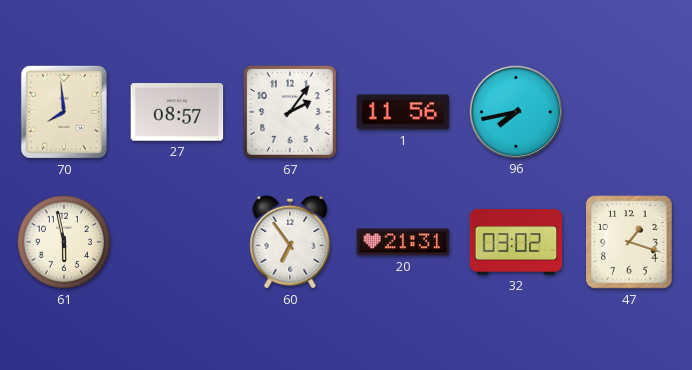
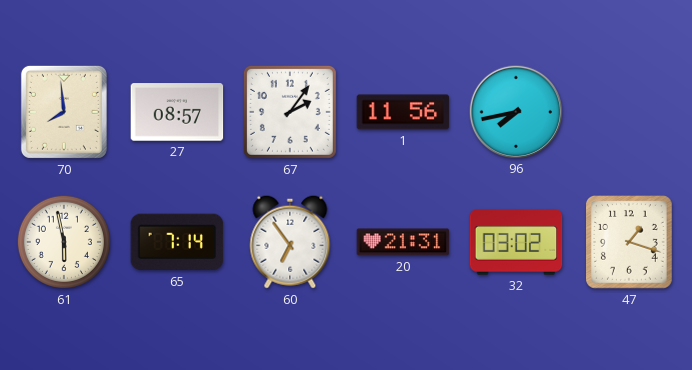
65: none -> 7:14
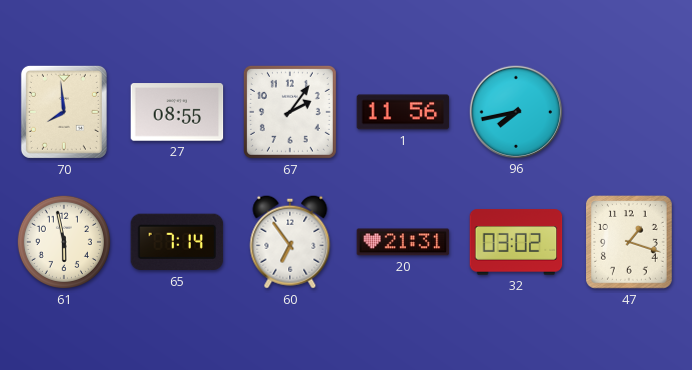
27: 08:57 -> 08:55
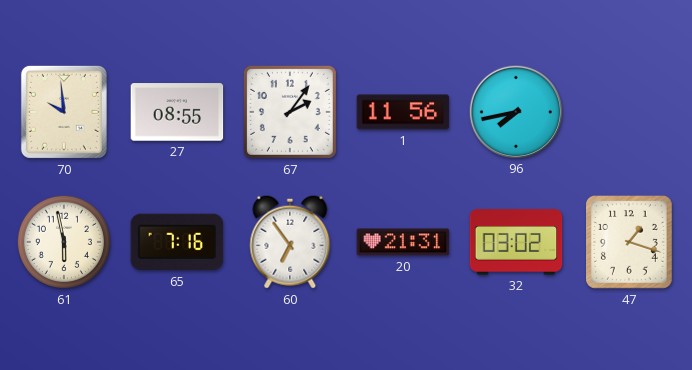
70: 7:59 -> 9:59
65: 7:14 -> 7:16
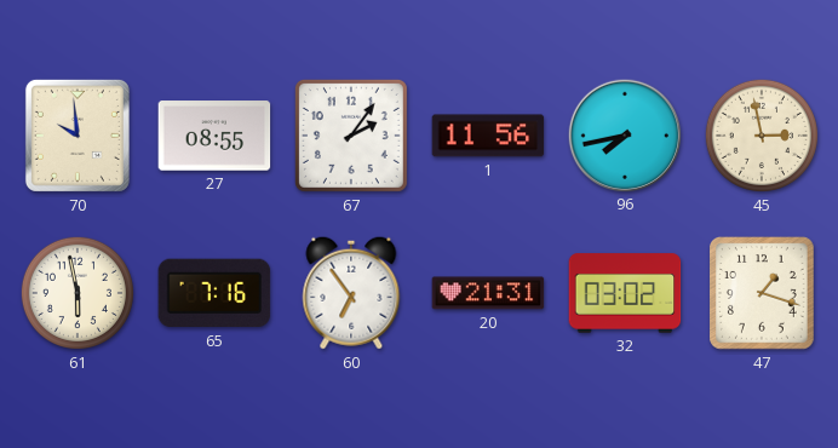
45: none -> 2:58
